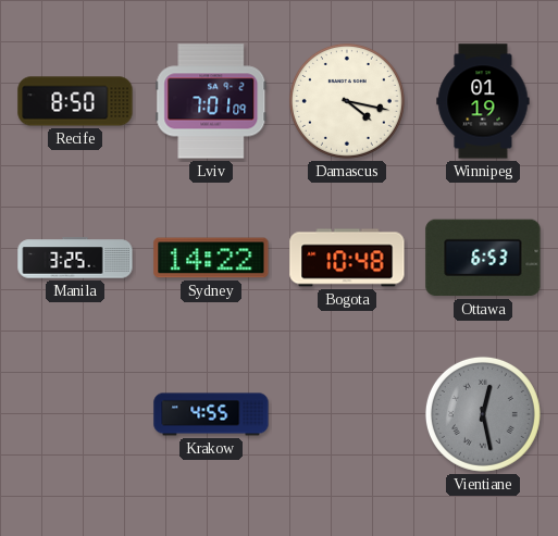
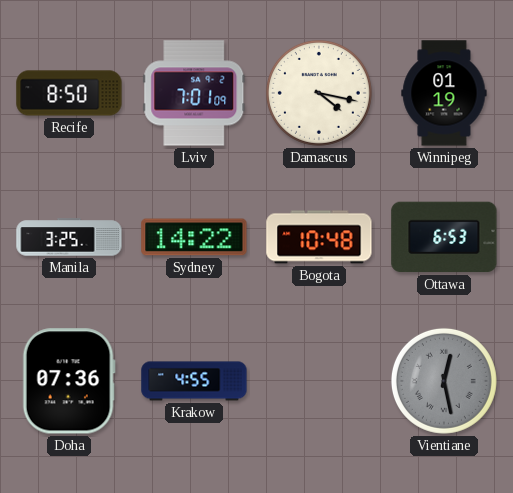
Doha: none -> 07:36
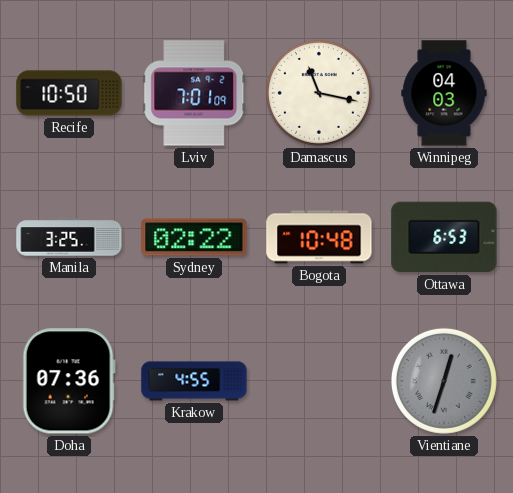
Recife: 8:50 -> 10:50
Damascus: 4:17 -> 11:17
Winnipeg: 01:19 -> 04:03
Sydney: 14:22 -> 02:22
Vientiane: 12:28 -> 12:33
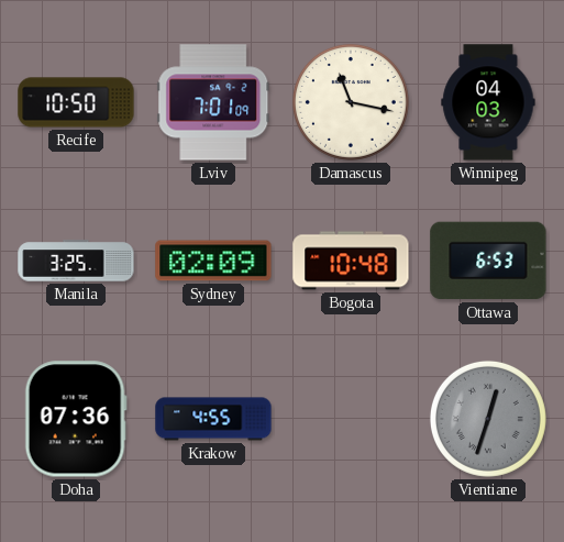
Sydney: 02:22 -> 02:09
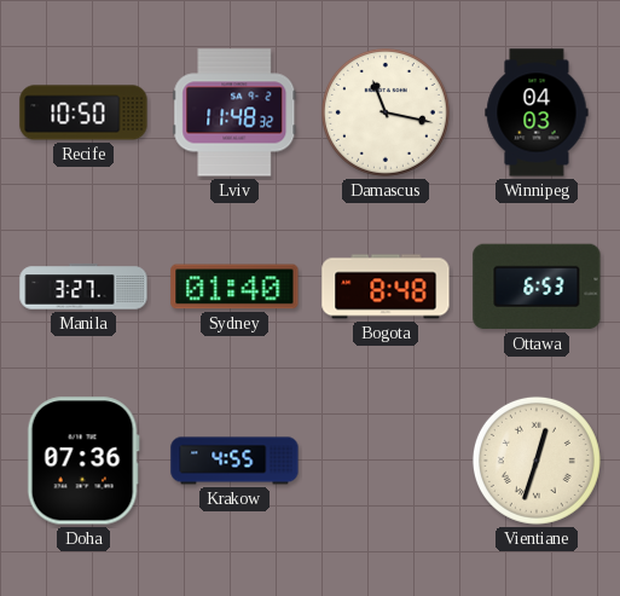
Lviv: 7:01 -> 11:48
Manila: 3:25 -> 3:27
Sydney: 02:09 -> 01:40
Bogota: 10:48 -> 8:48
Vientiane dial: grey -> cream
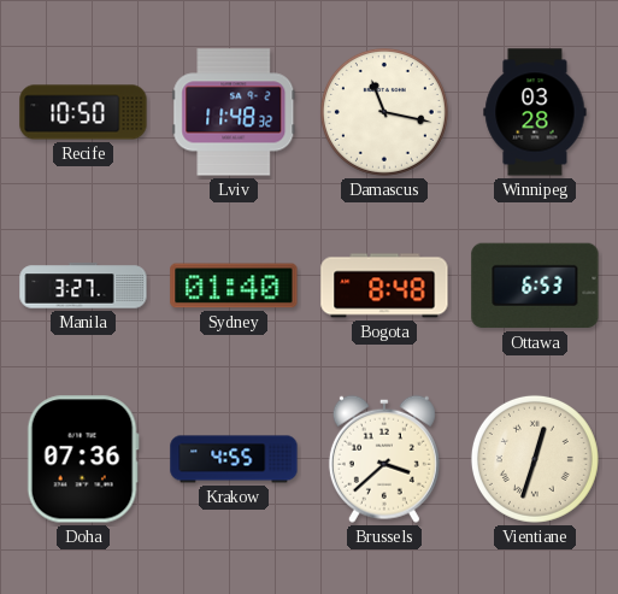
Winnipeg: 04:03 -> 03:28
Brussels: none -> 3:38
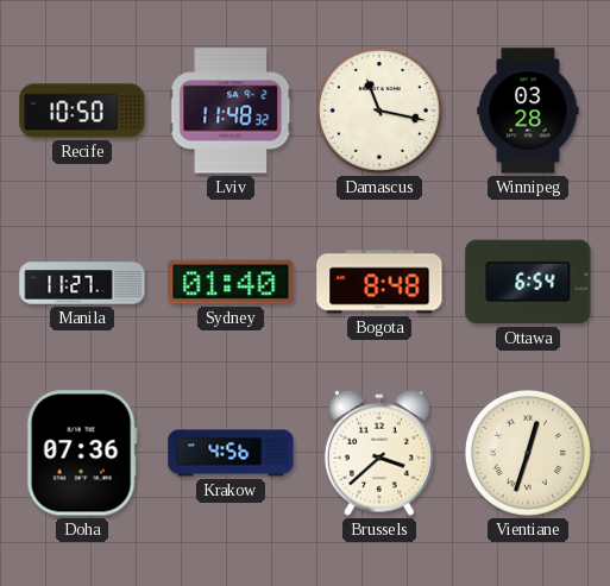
Manila: 3:27 -> 11:27
Ottawa: 6:53 -> 6:54
Krakow: 4:55 -> 4:56
